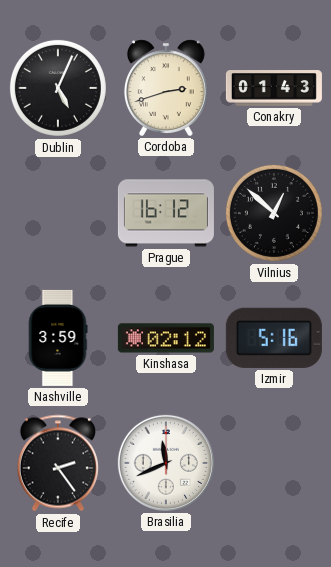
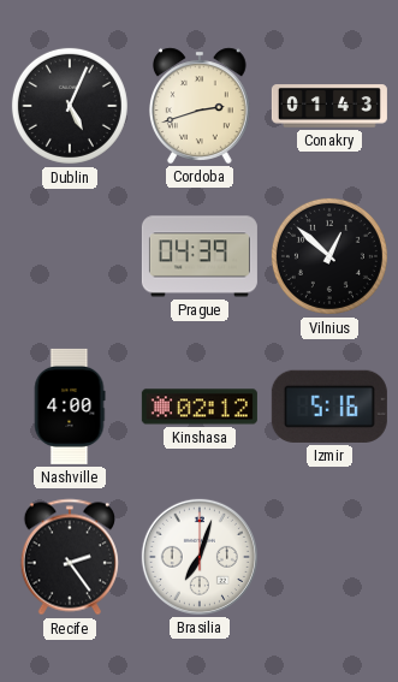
Prague: 16:12 -> 04:39
Nashville: 3:59 -> 4:00
Brasilia: 11:41 -> 7:03
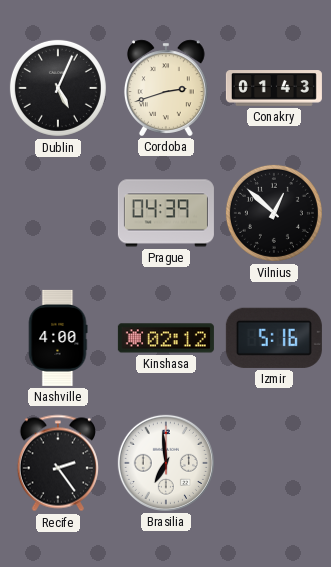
Brasilia: 7:03 -> 6:59
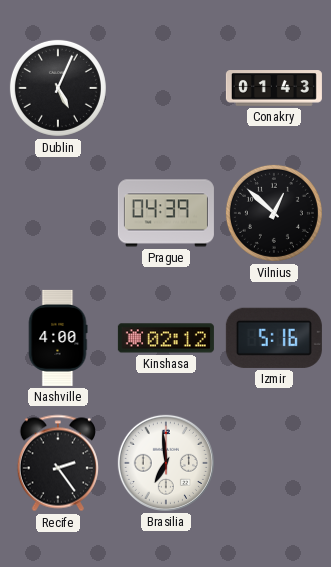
Cordoba: 2:42 -> none
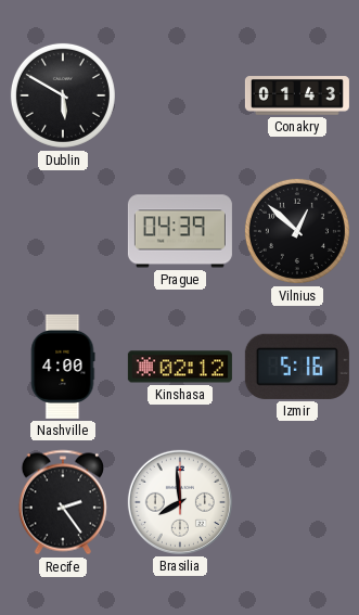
Dublin: 5:04 -> 5:50
Brasilia: 6:59 -> 7:59
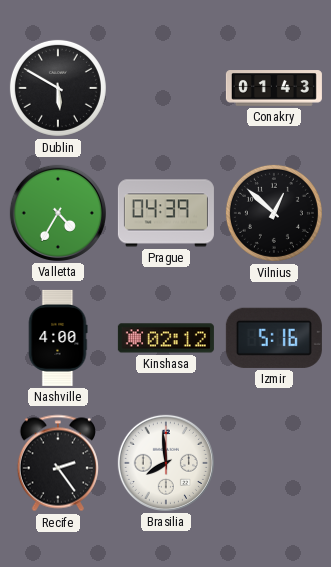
Valletta: none -> 4:35
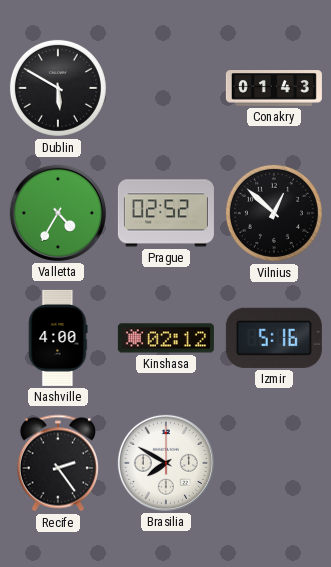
Prague: 04:39 -> 02:52
Brasilia: 7:59 -> 7:50
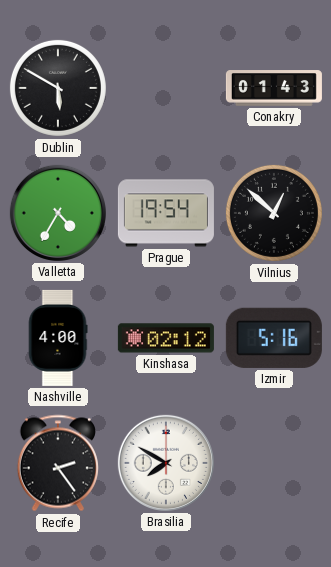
Prague: 02:52 -> 19:54
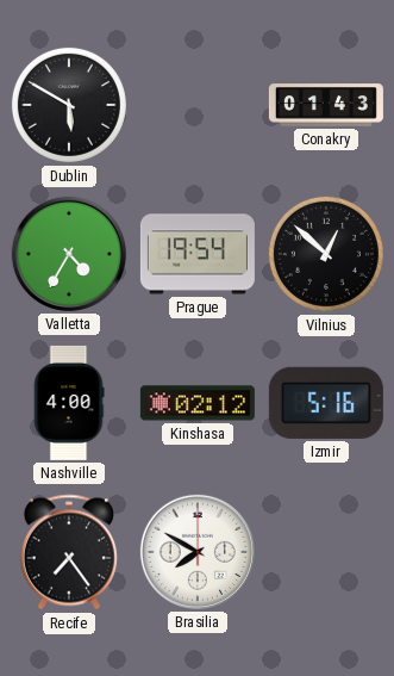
Recife: 2:24 -> 7:24
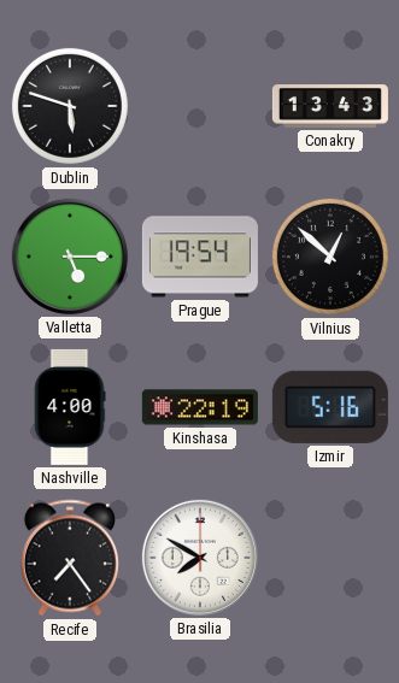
Dublin: 5:50 -> 5:48
Conakry: 01:43 -> 13:43
Valletta: 4:35 -> 5:15
Kinshasa: 02:12 -> 22:19
